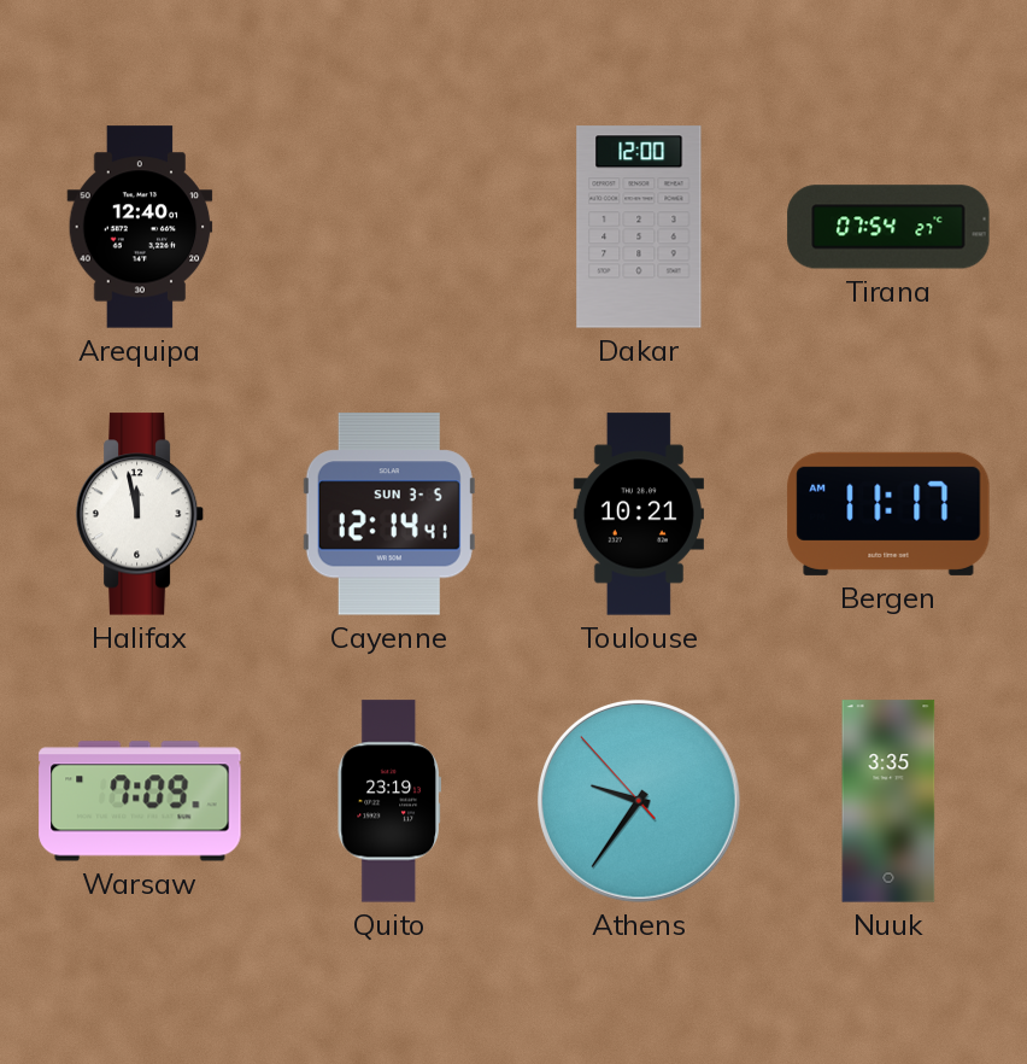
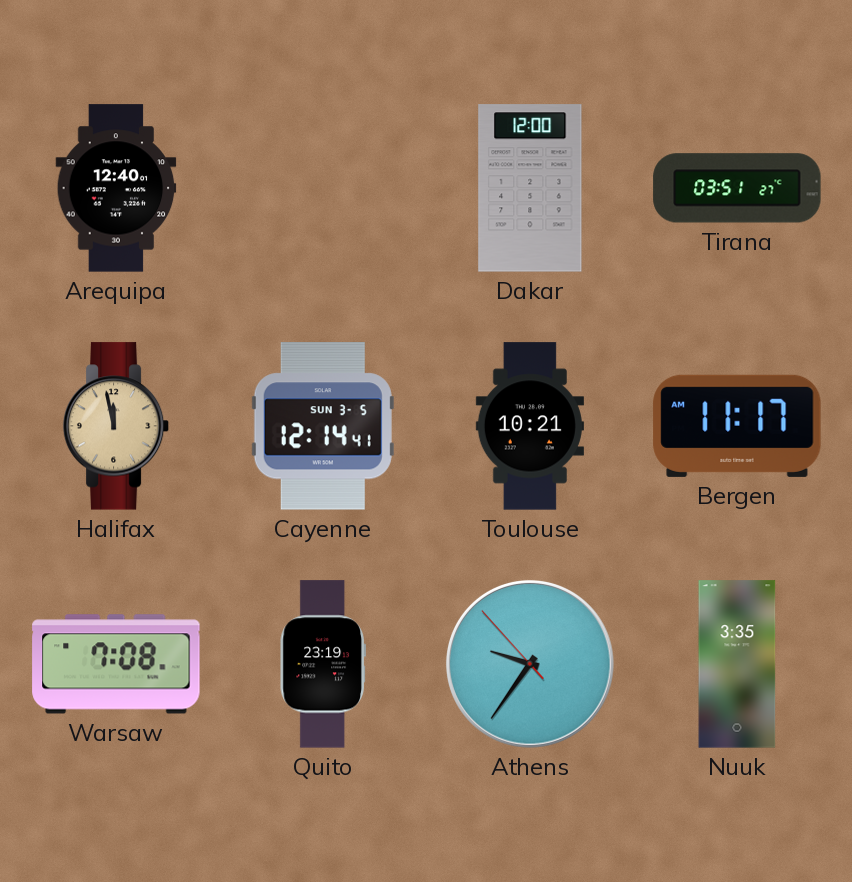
Tirana: 07:54 -> 03:51
Halifax dial: white -> champagne
Warsaw: 7:09 -> 7:08
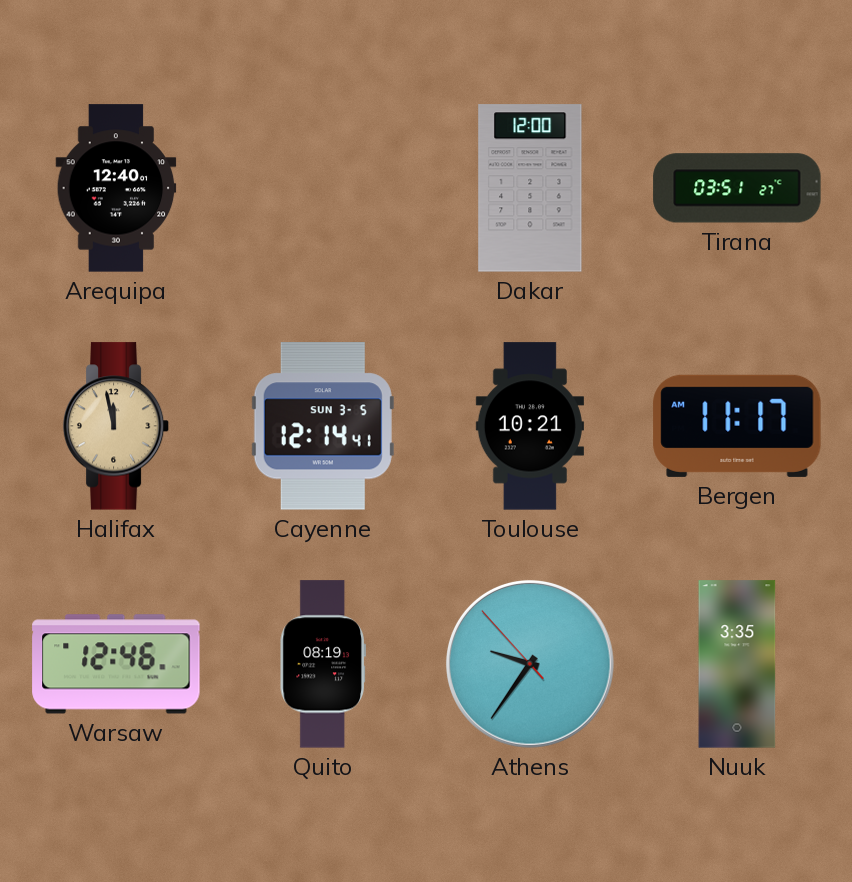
Warsaw: 7:08 -> 12:46
Quito: 23:19 -> 08:19
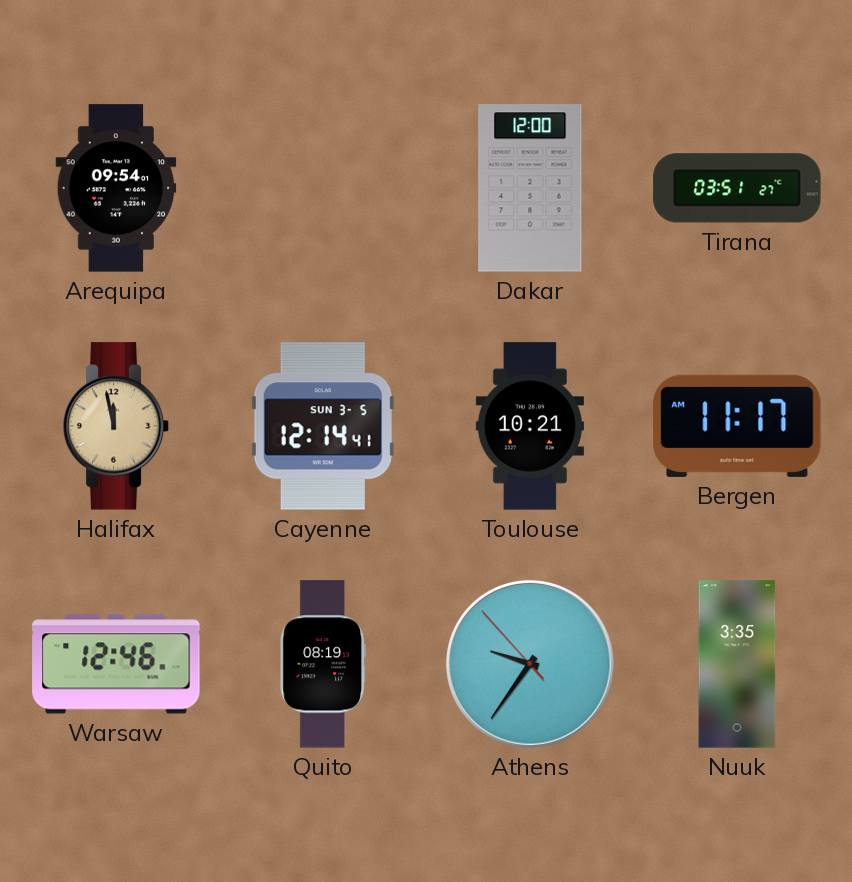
Arequipa: 12:40 -> 09:54
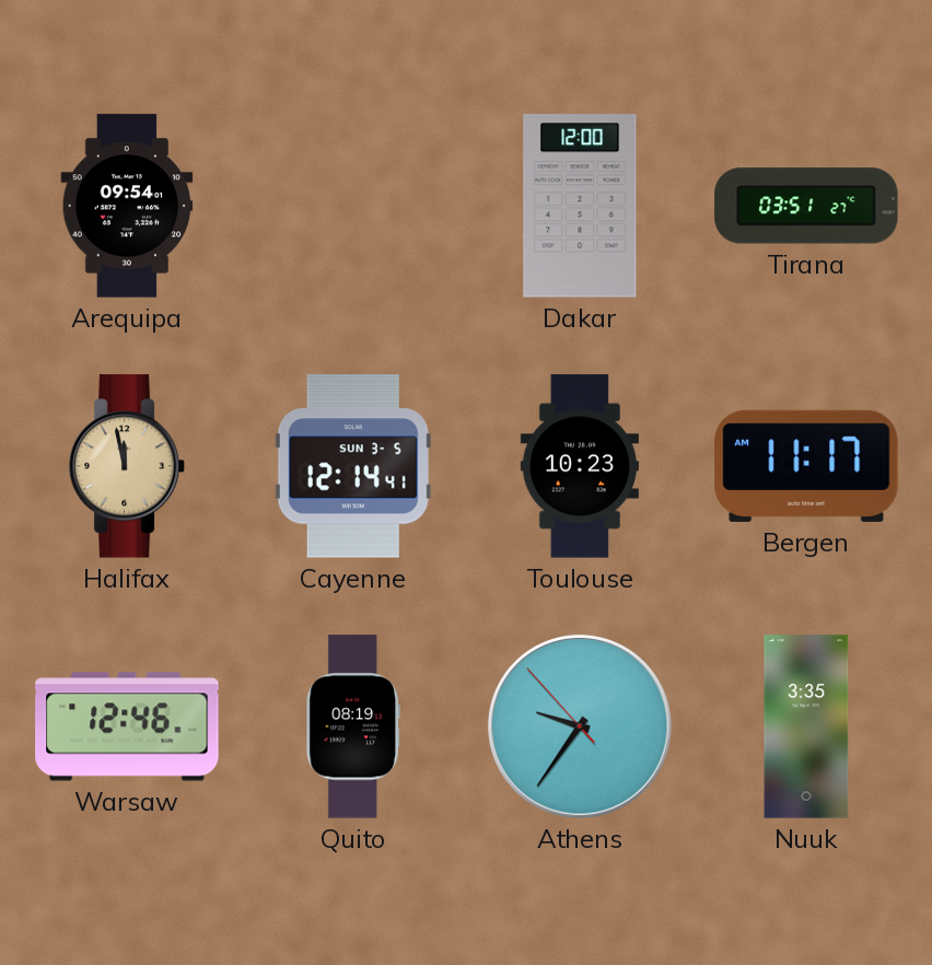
Toulouse: 10:21 -> 10:23
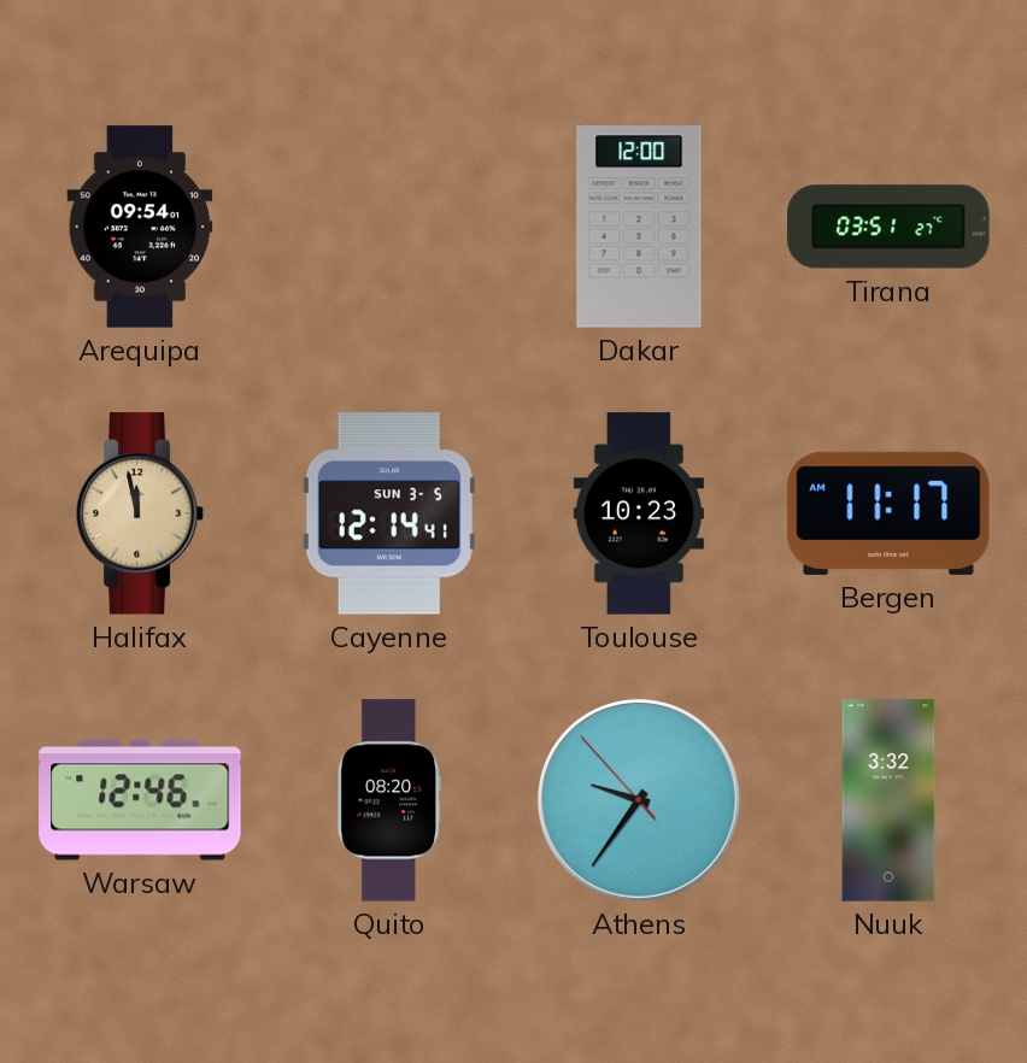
Quito: 08:19 -> 08:20
Nuuk: 3:35 -> 3:32
